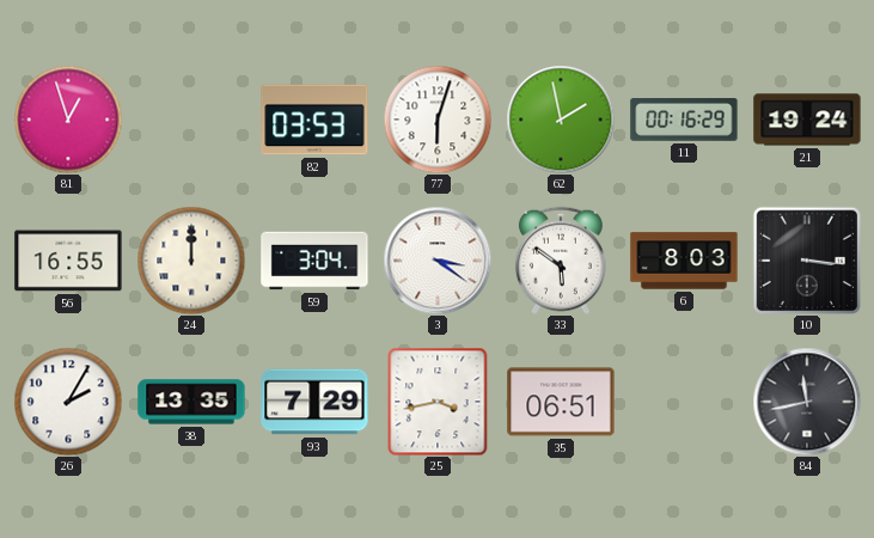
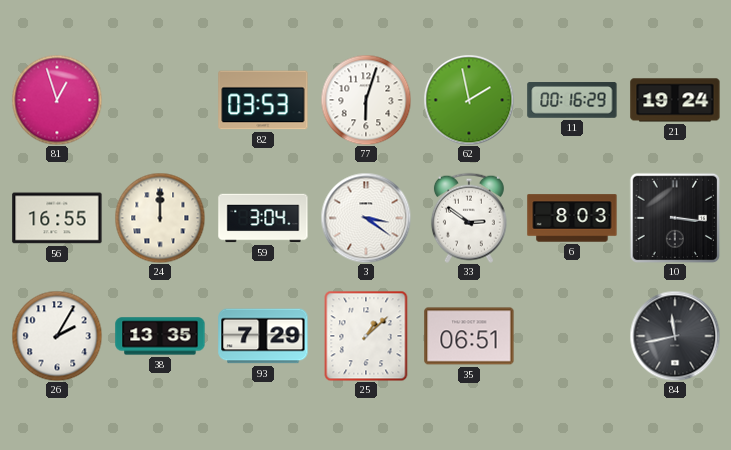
33: 5:51 -> 2:51
25: 3:43 -> 1:08
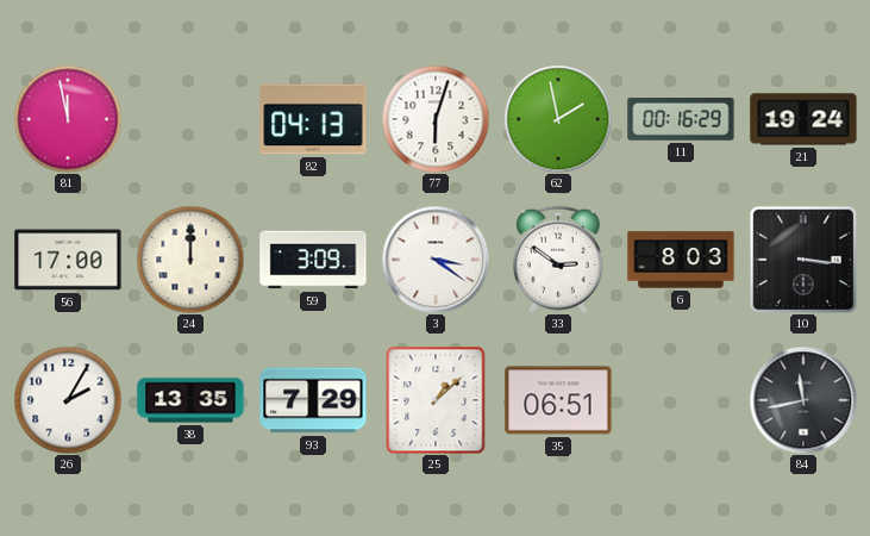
81: 12:57 -> 11:58
82: 03:53 -> 04:13
56: 16:55 -> 17:00
59: 3:04 -> 3:09
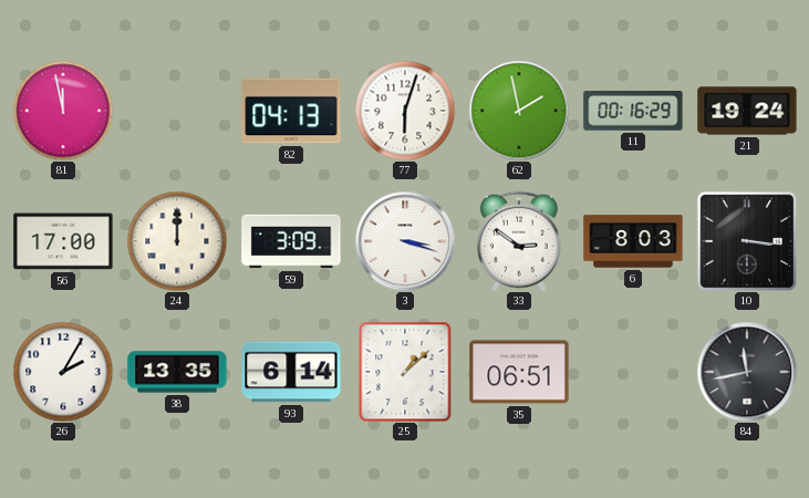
3: 3:21 -> 3:18
93: 7:29 -> 6:14
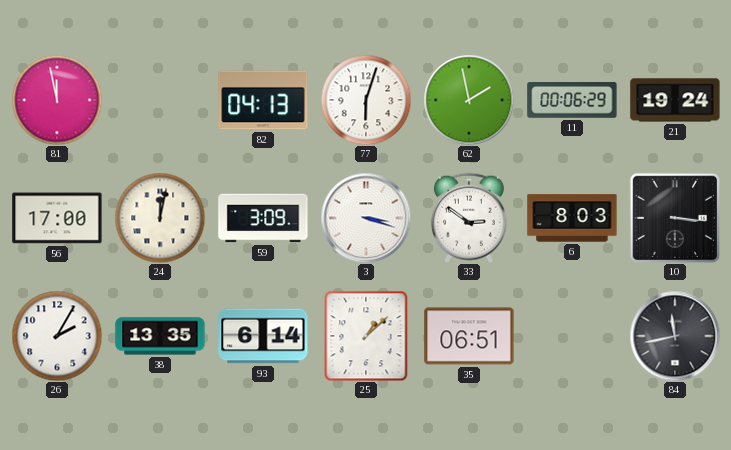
11: 00:16 -> 00:06
24: 12:00 -> 12:02
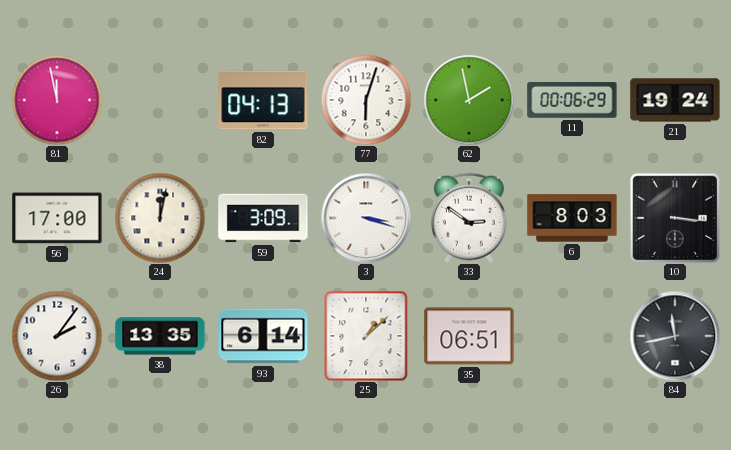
26: 2:05 -> 2:06
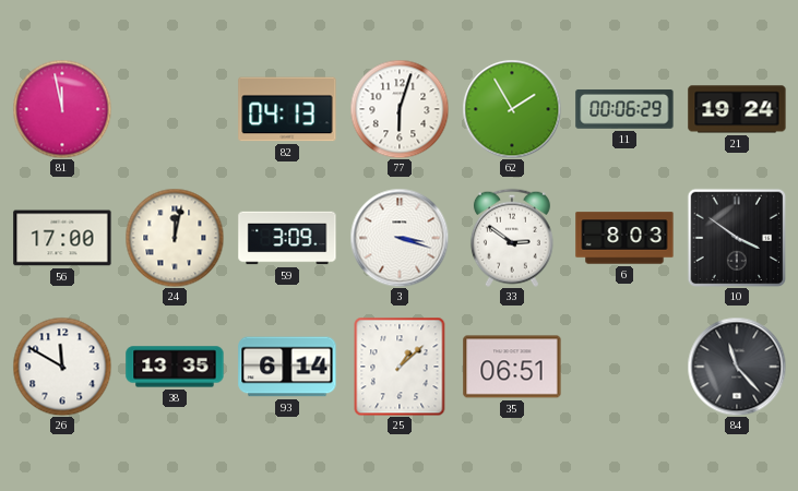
62: 1:58 -> 1:55
10: 3:16 -> 3:51
26: 2:06 -> 11:50
84: 11:43 -> 11:23
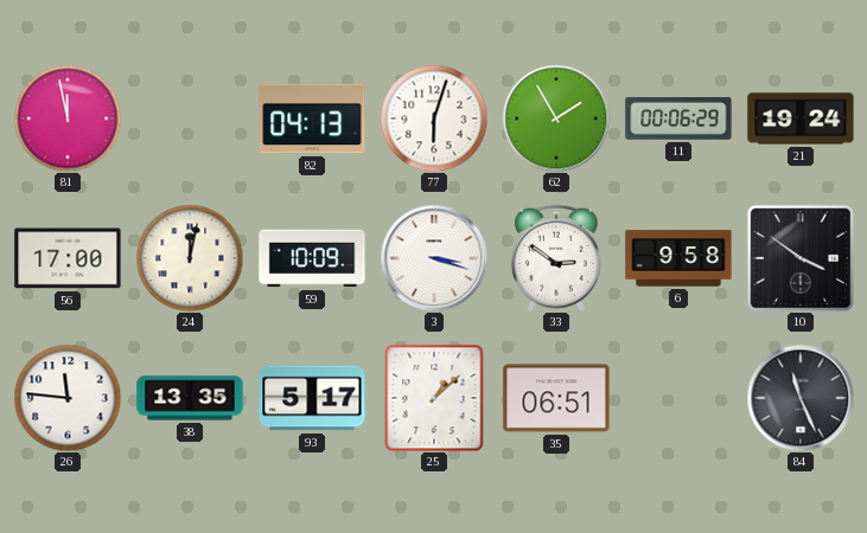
59: 3:09 -> 10:09
6: 8:03 -> 9:58
26: 11:50 -> 11:46
93: 6:14 -> 5:17
84: 11:23 -> 11:26
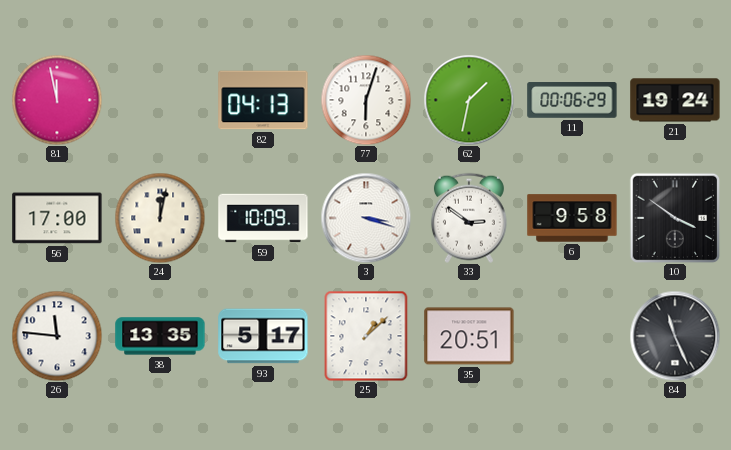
62: 1:55 -> 1:32
35: 06:51 -> 20:51
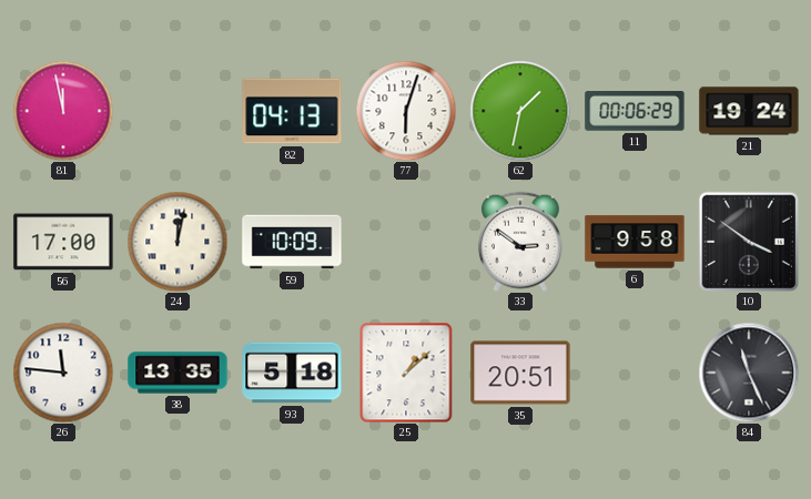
3: 3:18 -> none
93: 5:17 -> 5:18
